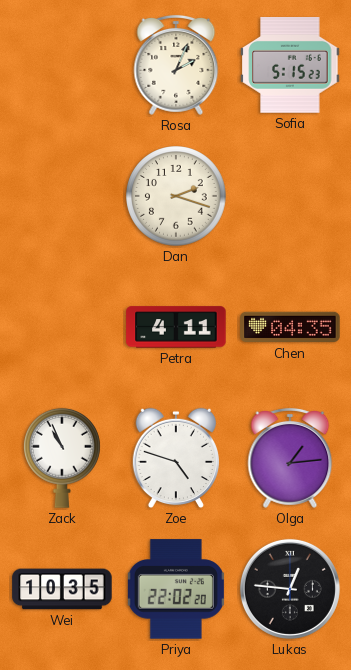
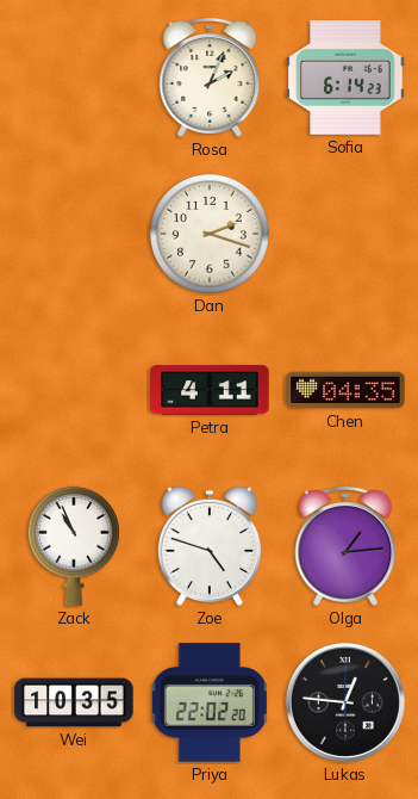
Sofia: 5:15 -> 6:14
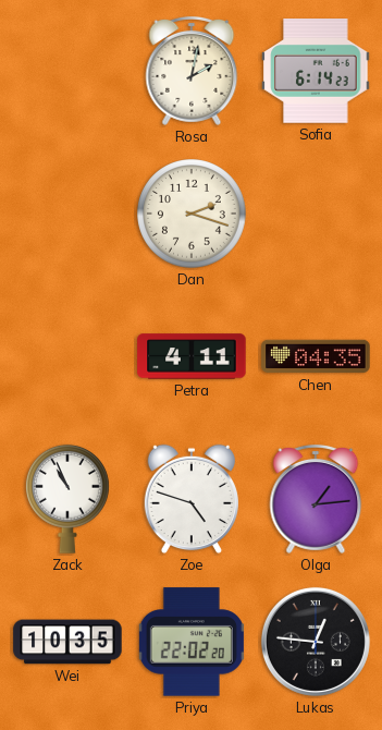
Rosa: 2:04 -> 2:02
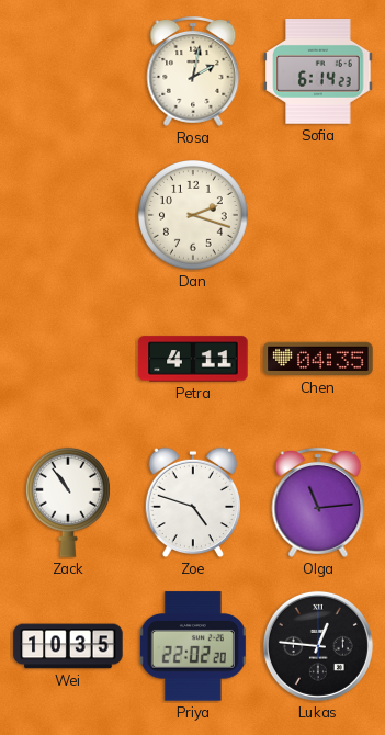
Zack: 10:56 -> 10:54
Olga: 1:14 -> 11:14
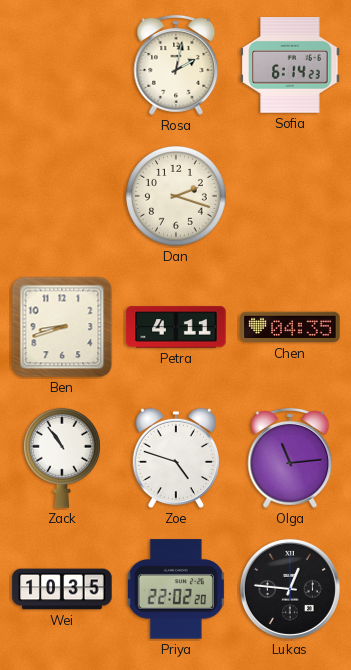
Ben: none -> 8:42
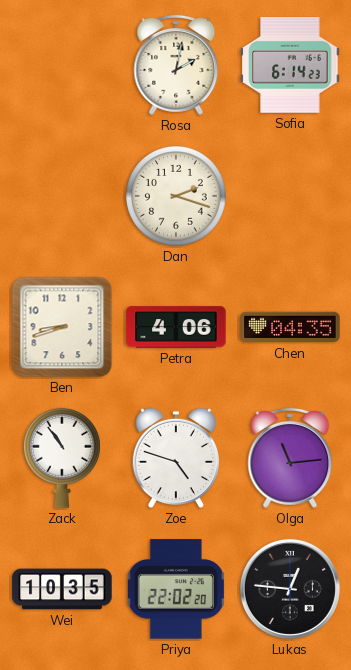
Petra: 4:11 -> 4:06
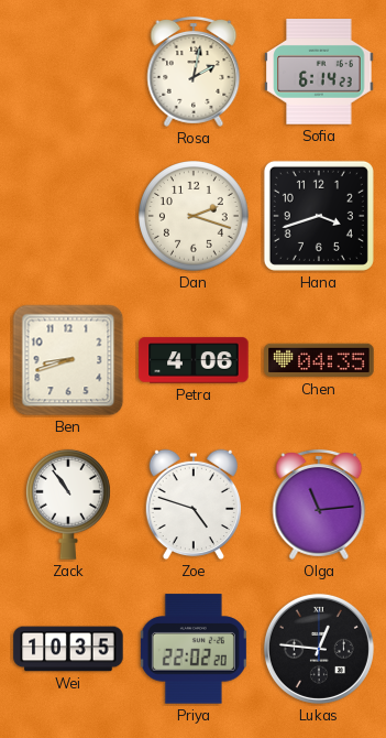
Hana: none -> 3:42
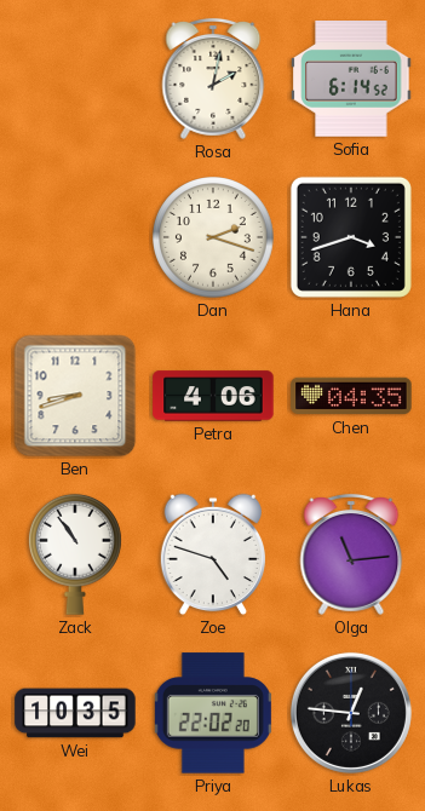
Sofia: 6:14:23 -> 6:14:52
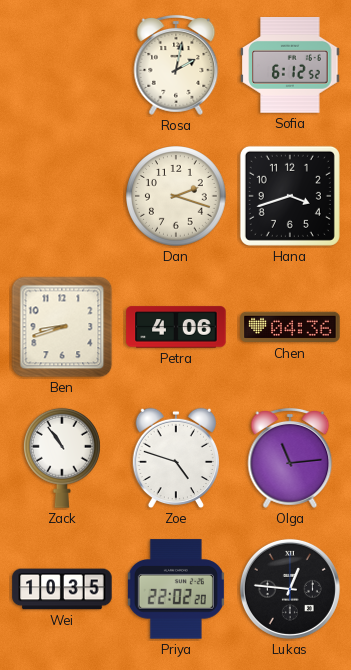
Sofia: 6:14 -> 6:12
Chen: 04:35 -> 04:36
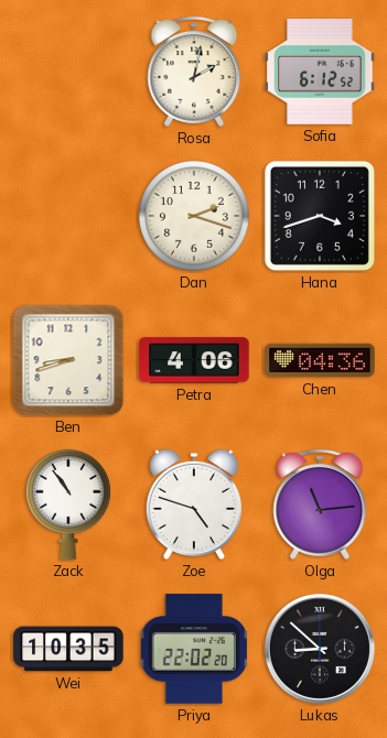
Lukas: 12:46 -> 8:52
